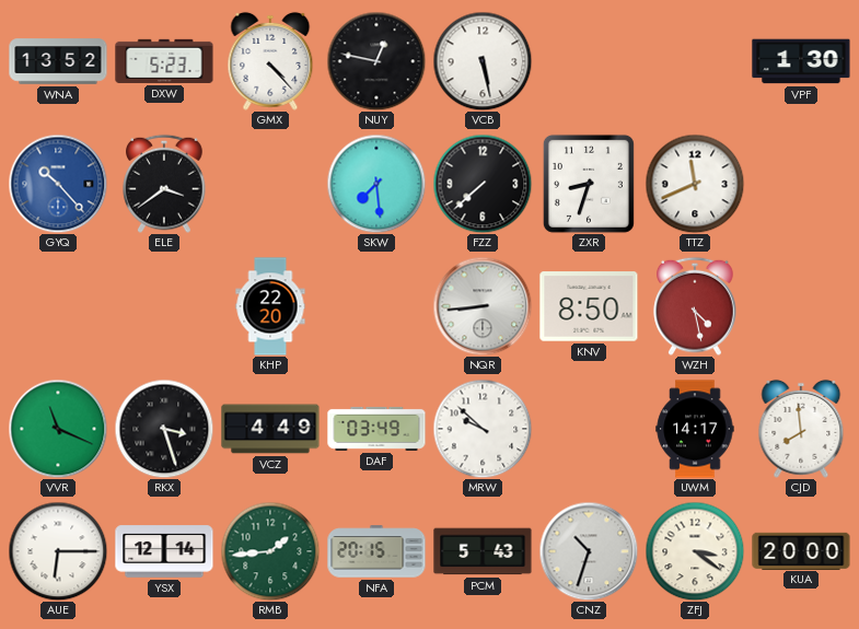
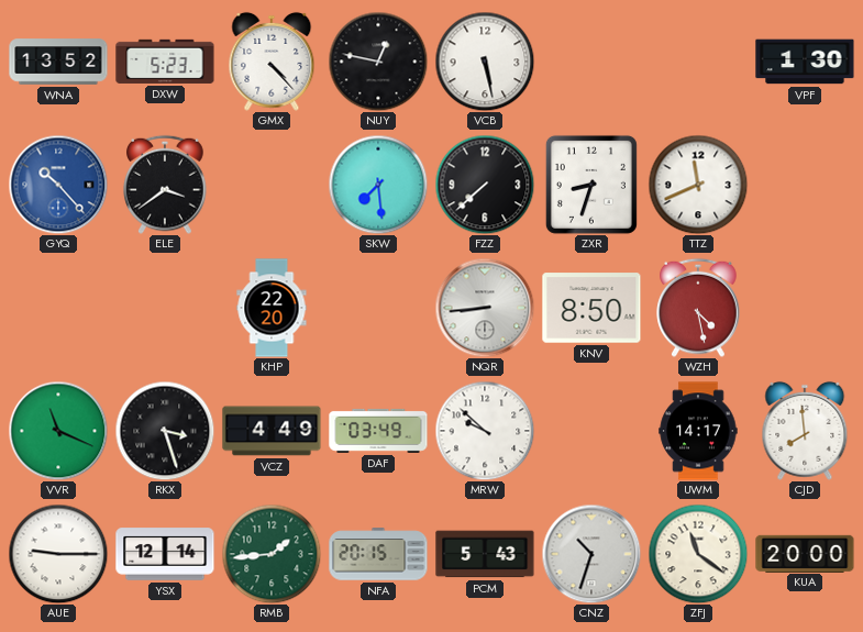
AUE: 6:15 -> 9:15
ZFJ: 3:21 -> 11:21
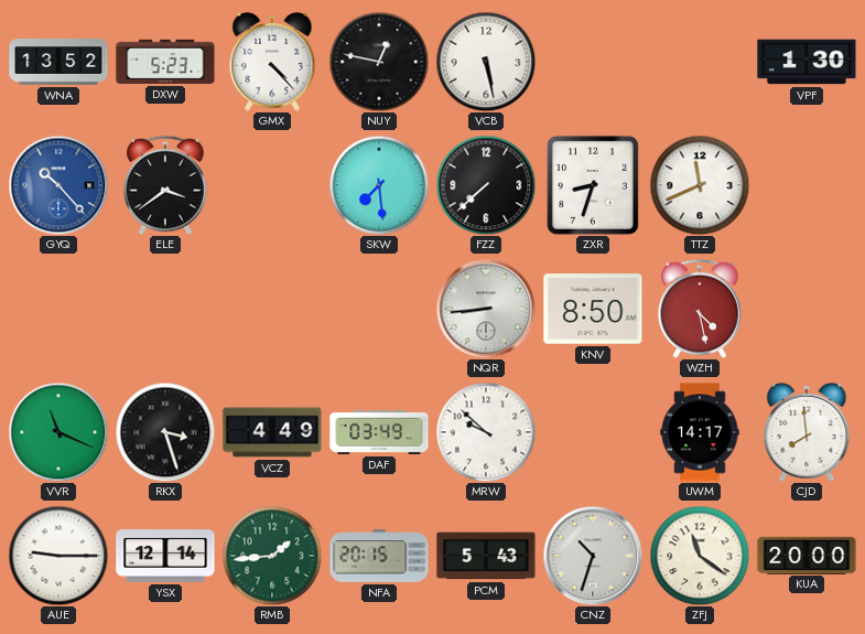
KHP: 22:20 -> none
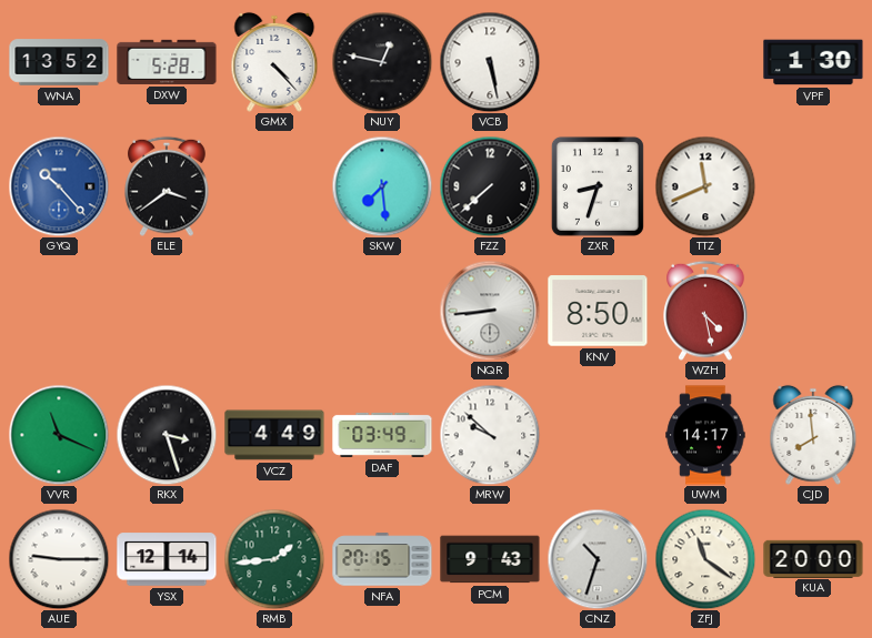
DXW: 5:23 -> 5:28
PCM: 5:43 -> 9:43
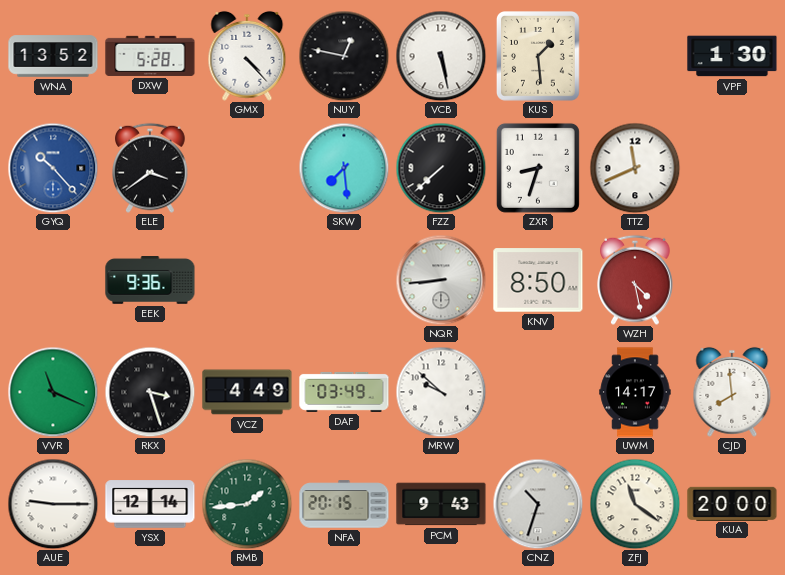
KUS: none -> 1:29
EEK: none -> 9:36
